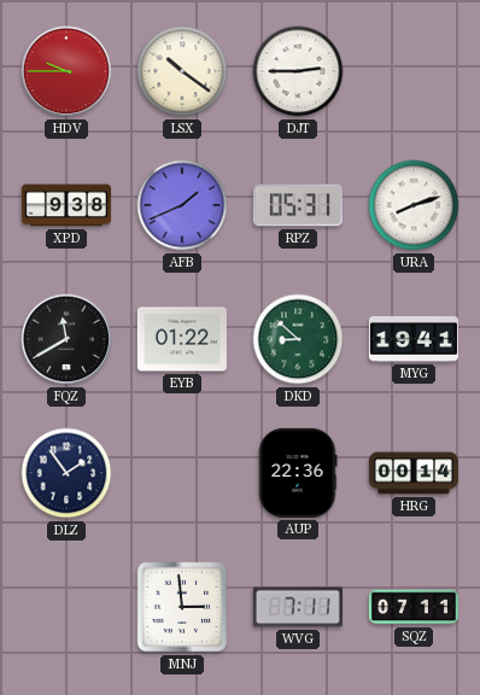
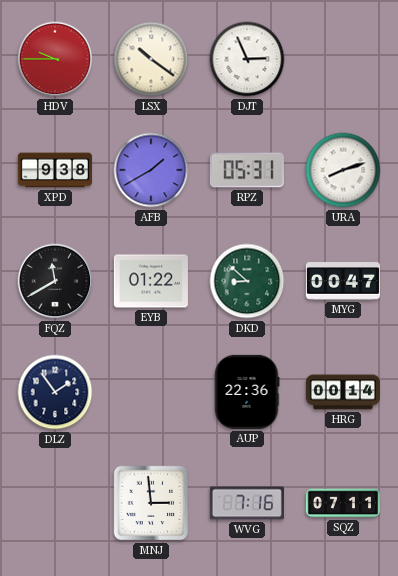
DJT: 2:45 -> 2:56
AFB: 1:41 -> 1:40
MYG: 19:41 -> 00:47
WVG: 7:11 -> 7:16
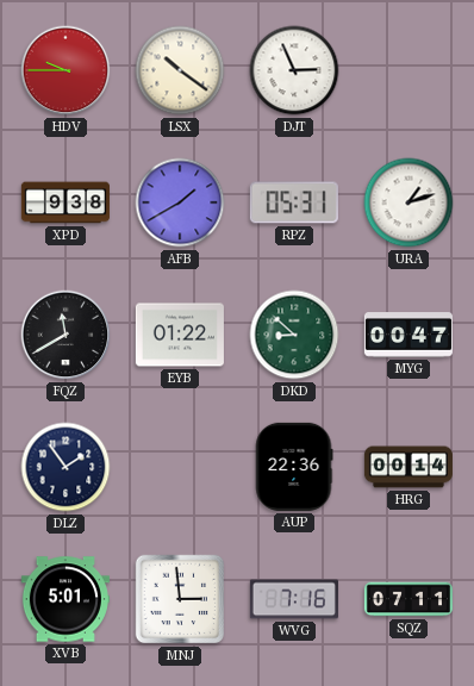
URA: 8:12 -> 1:12
XVB: none -> 5:01
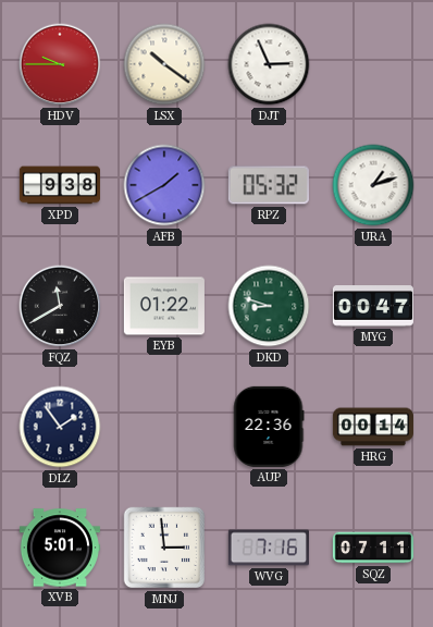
RPZ: 05:31 -> 05:32
DKD: 8:52 -> 8:48
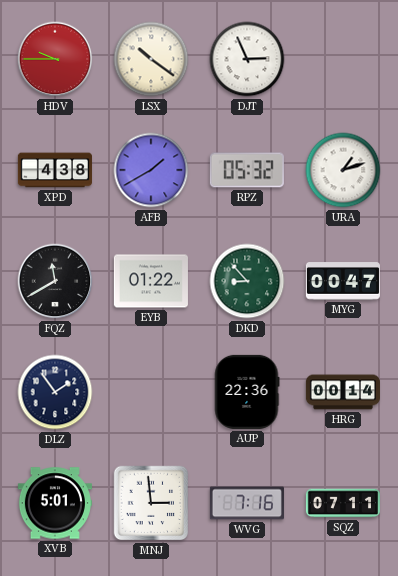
XPD: 9:38 -> 4:38
DKD: 8:48 -> 8:53
